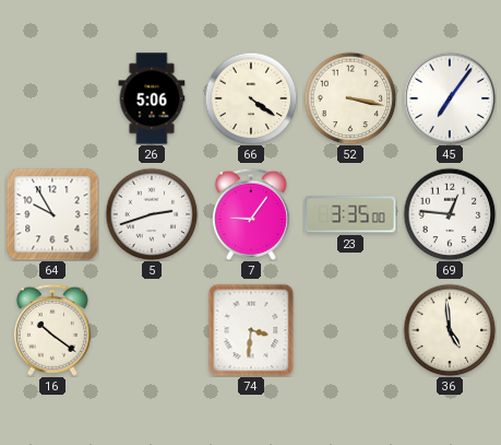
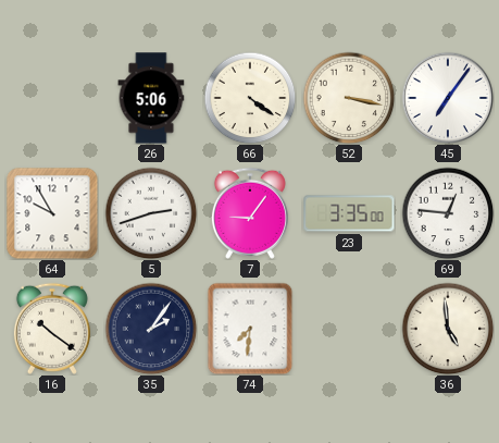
35: none -> 2:06
74: 3:31 -> 7:31
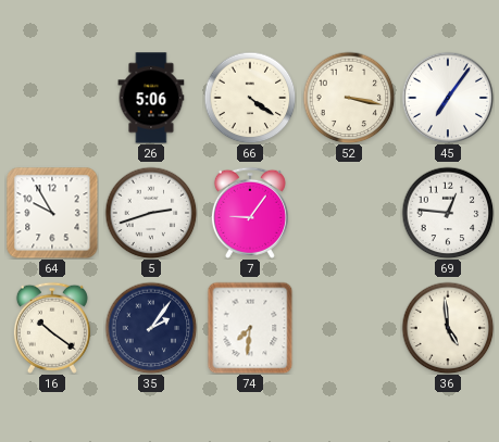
23: 3:35 -> none
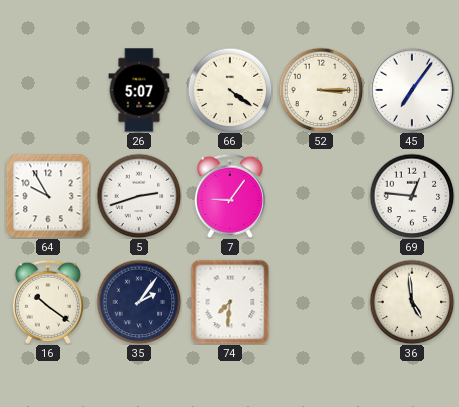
26: 5:06 -> 5:07
52: 3:17 -> 3:15
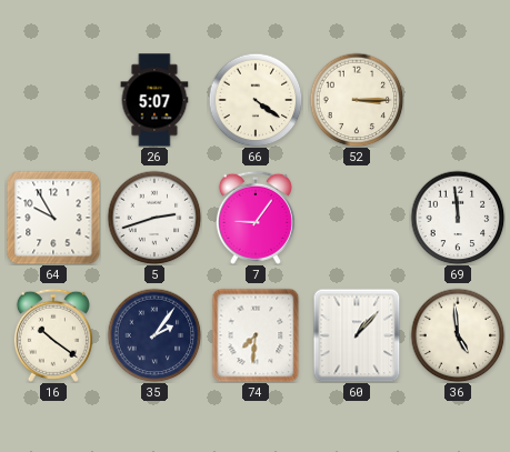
45: 7:06 -> none
69: 12:46 -> 11:59
60: none -> 1:07
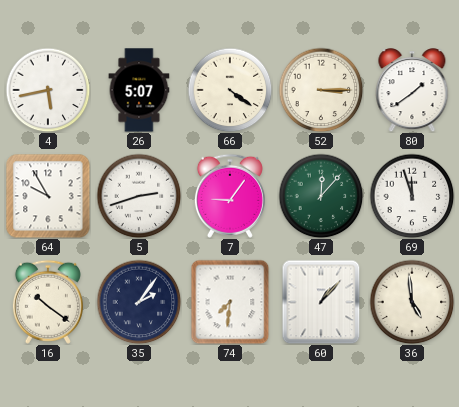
4: none -> 5:43
80: none -> 1:39
47: none -> 12:07
69: 11:59 -> 11:57
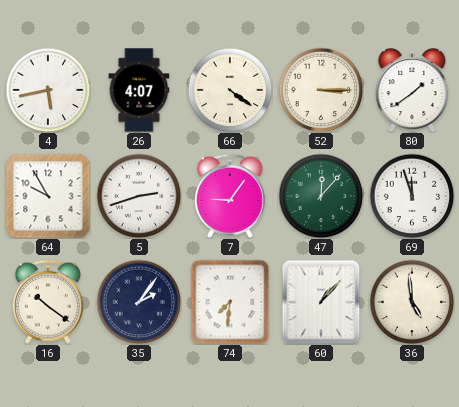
26: 5:07 -> 4:07
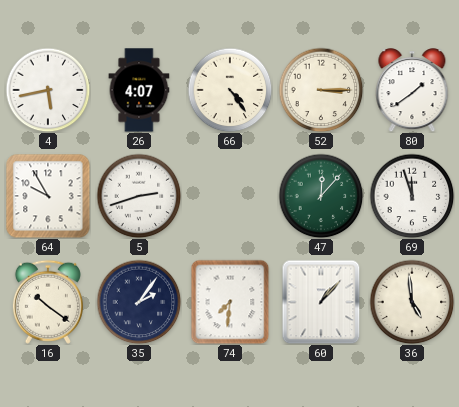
66: 4:21 -> 4:24
7: 9:06 -> none
